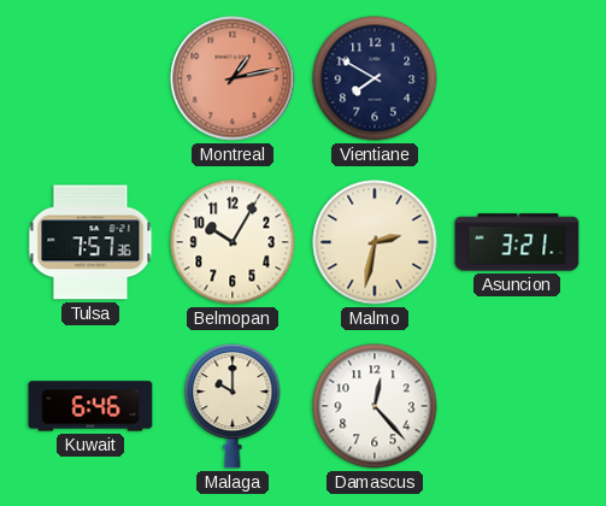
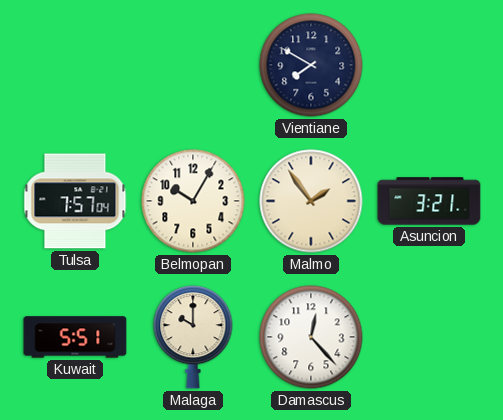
Montreal: 1:13 -> none
Tulsa: 7:57:36 -> 7:57:04
Malmo: 2:32 -> 1:54
Kuwait: 6:46 -> 5:51
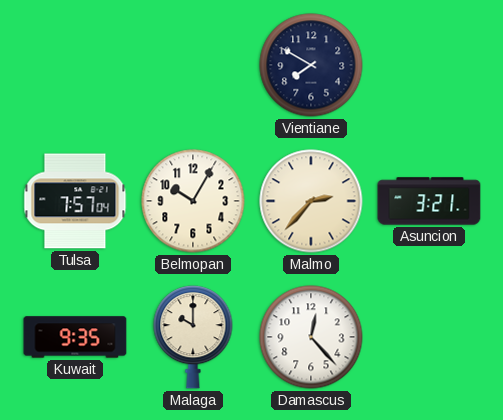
Malmo: 1:54 -> 2:37
Kuwait: 5:51 -> 9:35
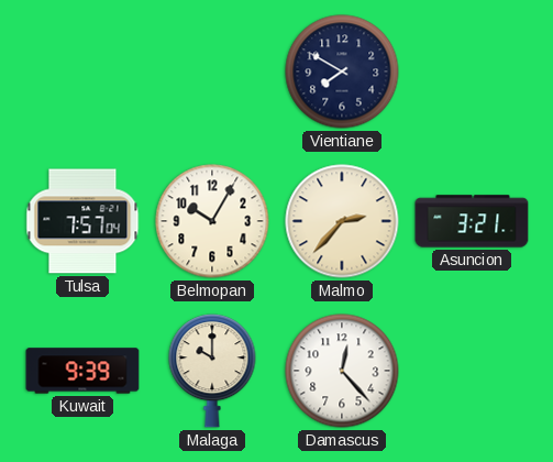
Kuwait: 9:35 -> 9:39
